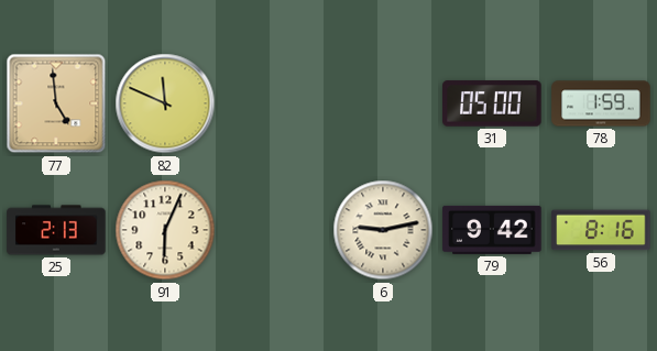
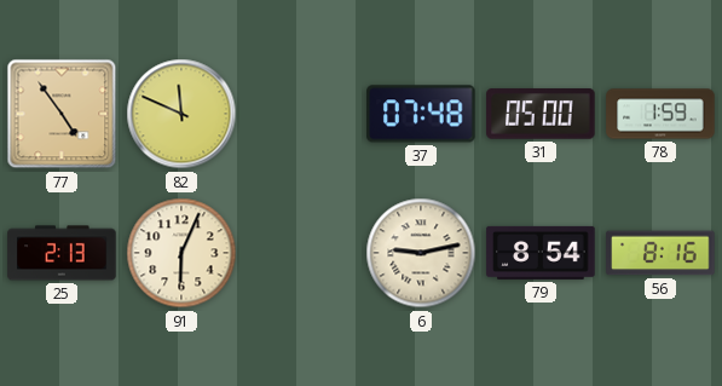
77: 4:59 -> 4:54
37: none -> 07:48
79: 9:42 -> 8:54
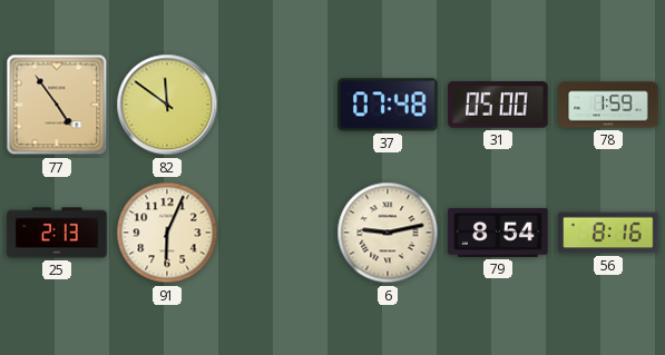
82: 11:49 -> 11:51
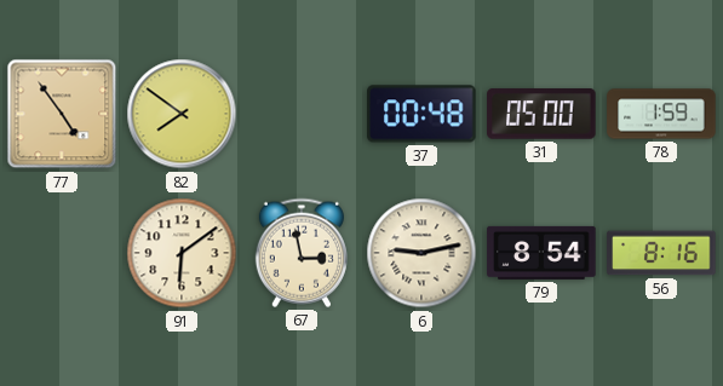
82: 11:51 -> 7:51
37: 07:48 -> 00:48
25: 2:13 -> none
91: 6:04 -> 6:09
67: none -> 2:58
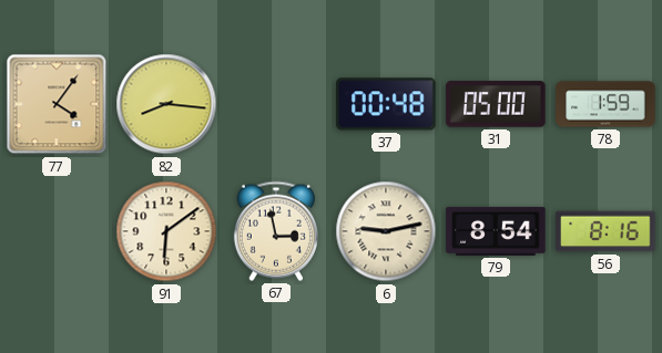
77: 4:54 -> 4:06
82: 7:51 -> 8:16
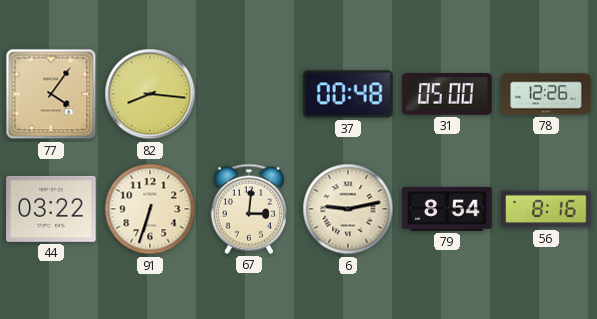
78: 1:59 -> 12:26
44: none -> 03:22
91: 6:09 -> 6:33
67: 2:58 -> 3:01
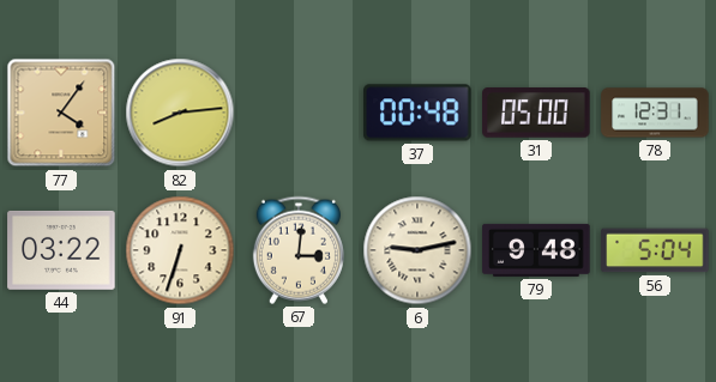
82: 8:16 -> 8:14
78: 12:26 -> 12:31
79: 8:54 -> 9:48
56: 8:16 -> 5:04
